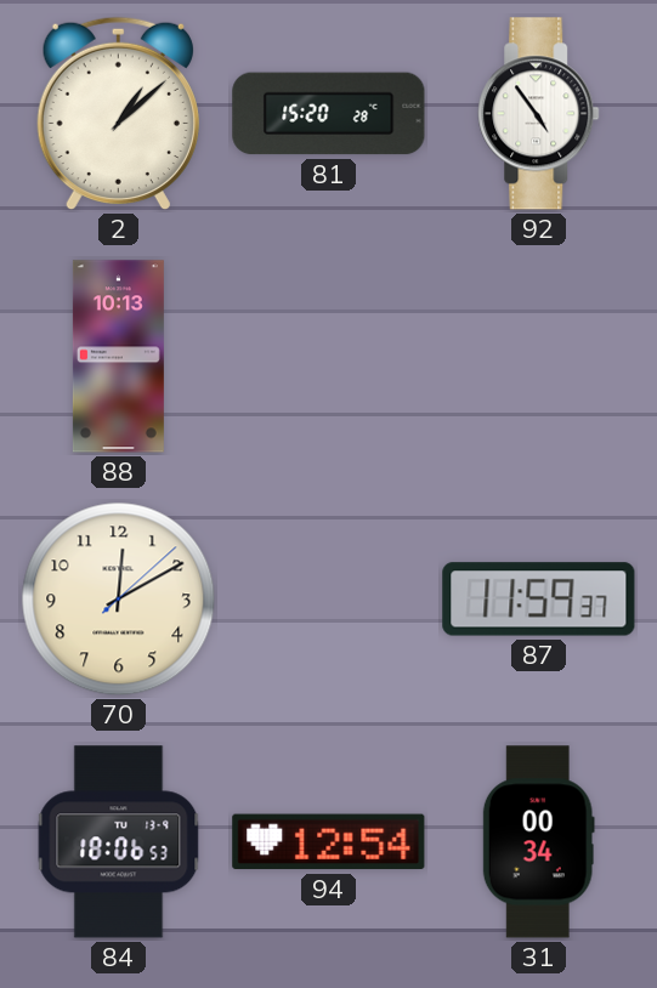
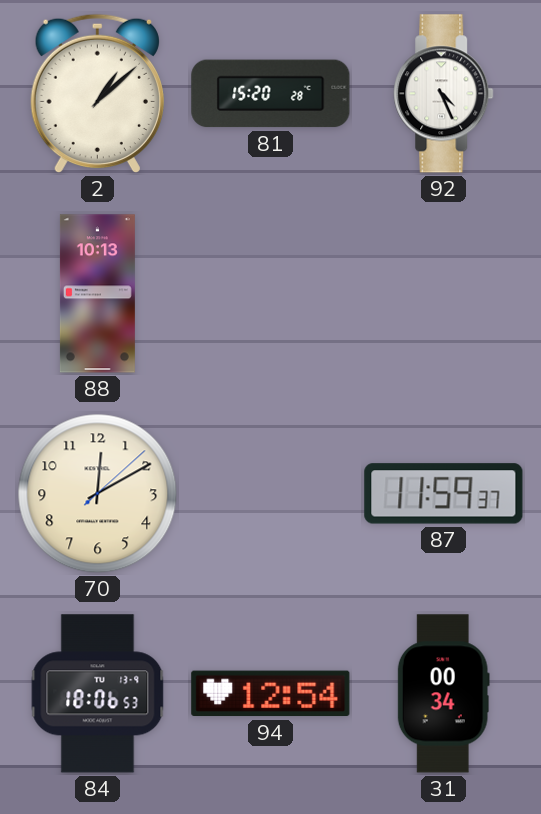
92: 4:54 -> 4:26
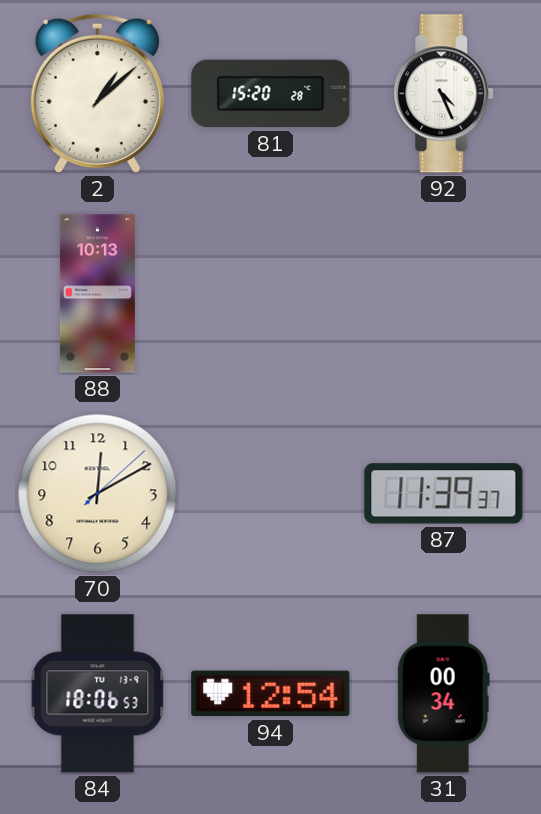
87: 11:59 -> 11:39
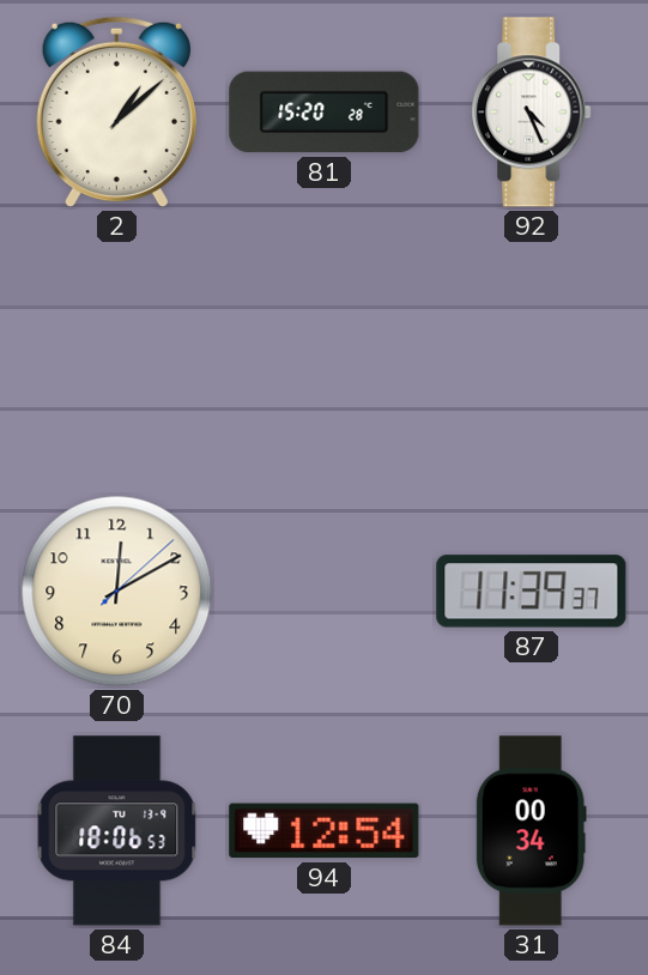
88: 10:13 -> none
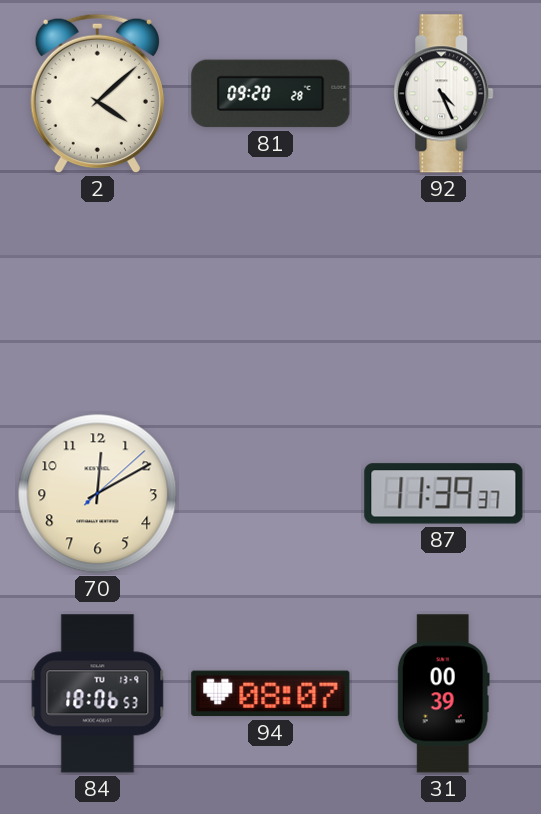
2: 1:08 -> 4:08
81: 15:20 -> 09:20
94: 12:54 -> 08:07
31: 00:34 -> 00:39
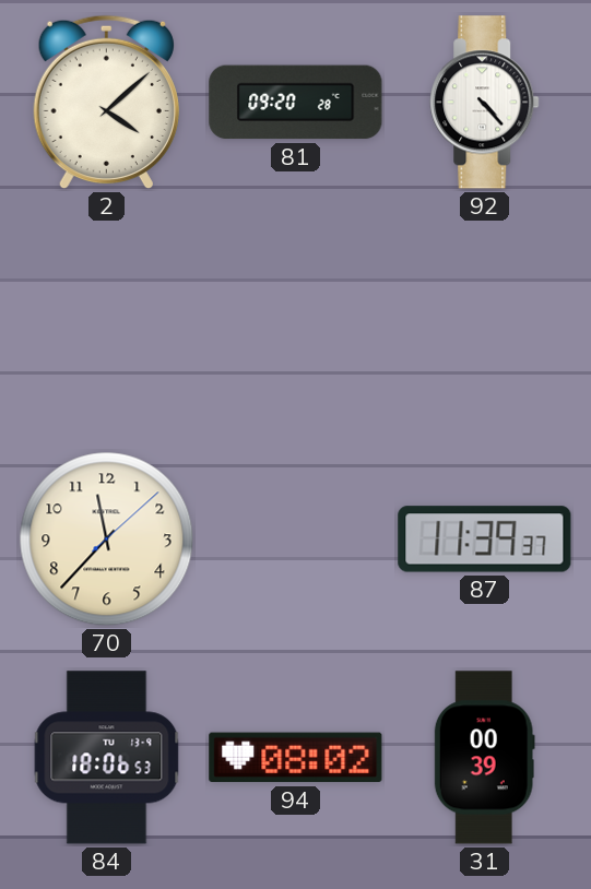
92: 4:26 -> 4:23
70: 12:10 -> 11:37
94: 08:07 -> 08:02
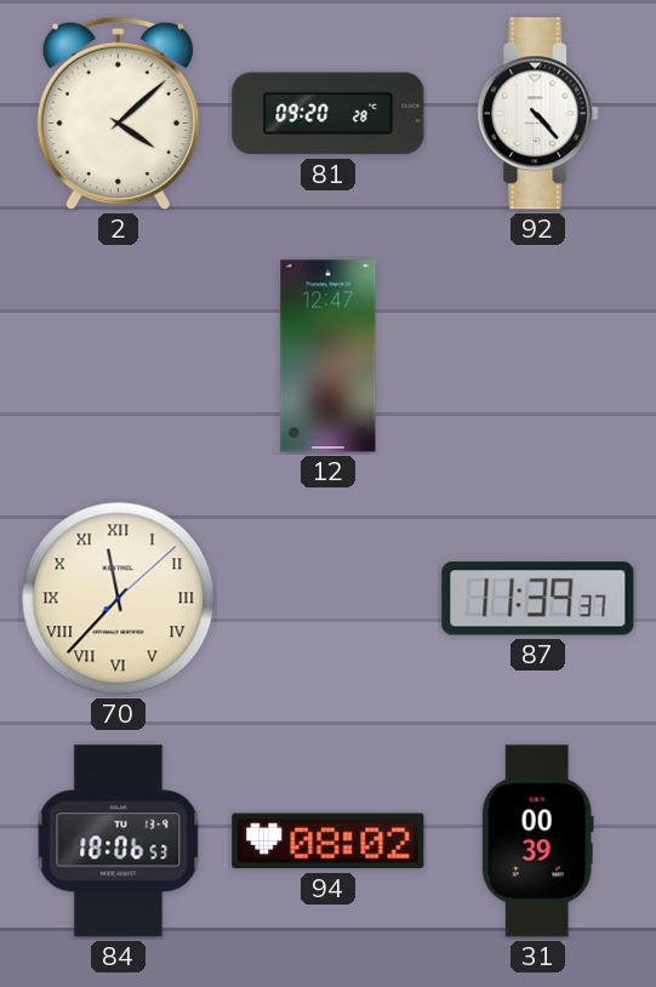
12: none -> 12:47
70 numerals: Arabic -> Roman
